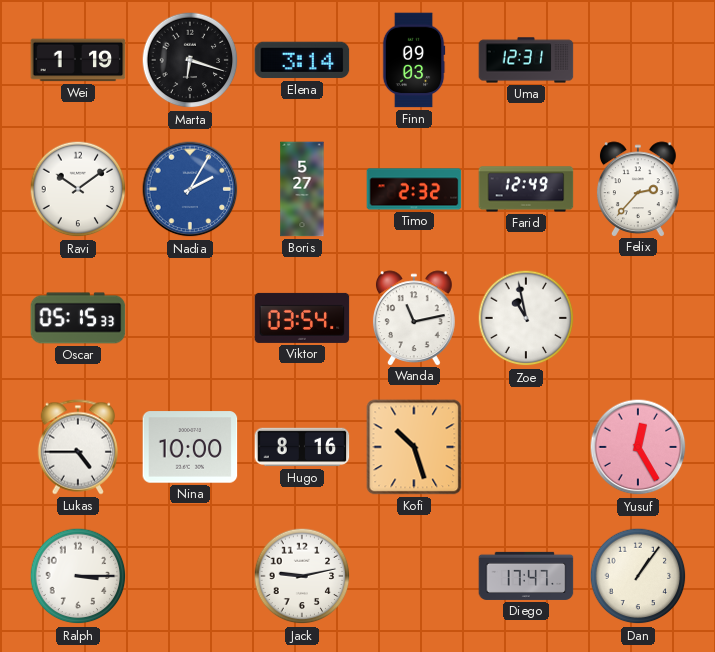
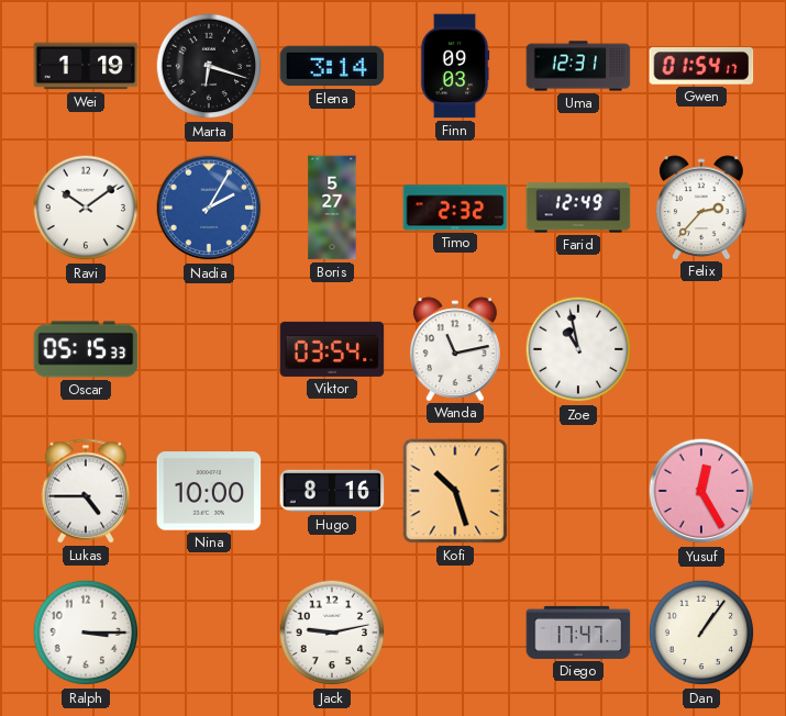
Gwen: none -> 01:54
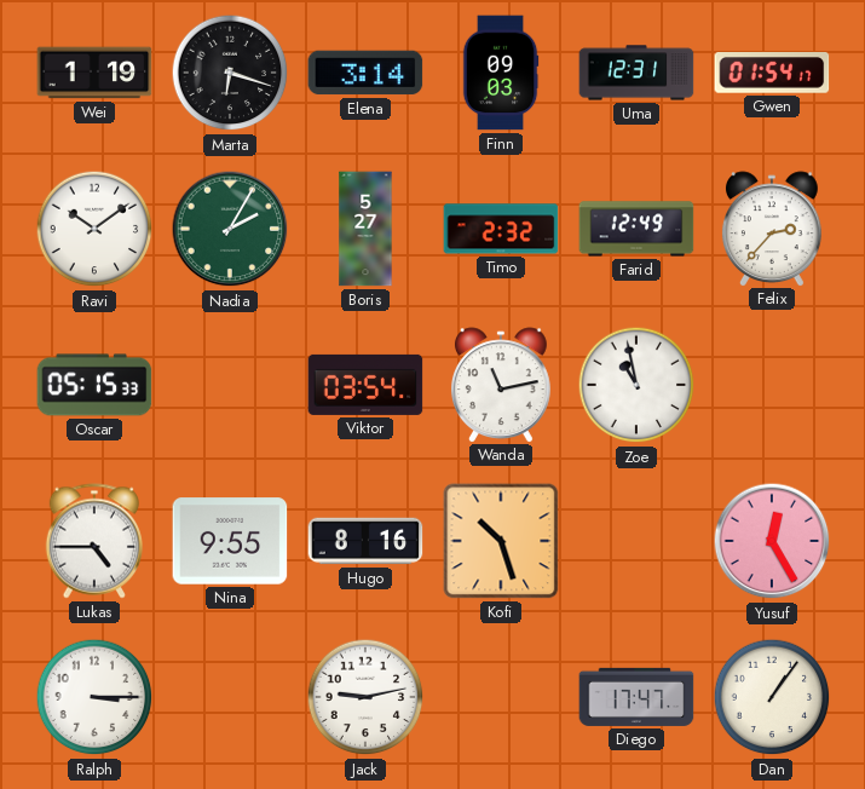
Nadia dial: blue -> green
Nina: 10:00 -> 9:55
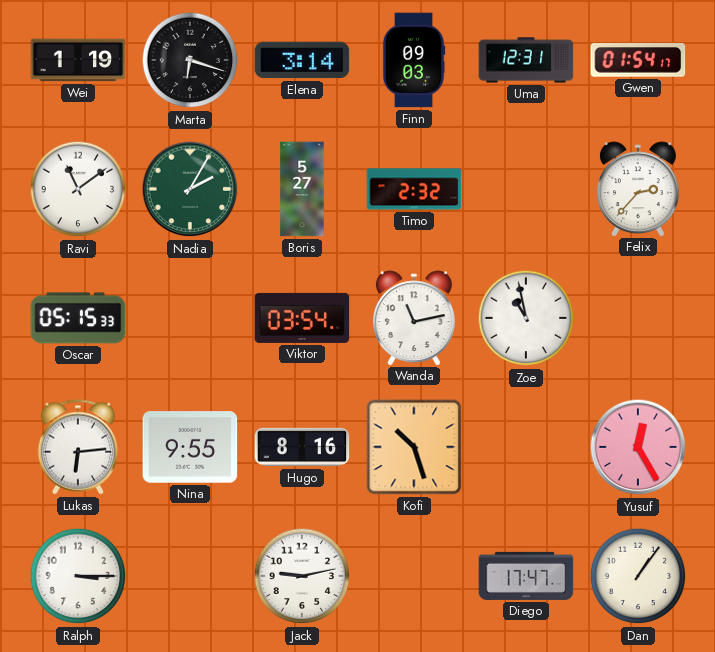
Ravi: 10:09 -> 11:09
Farid: 12:49 -> none
Lukas: 4:45 -> 6:14
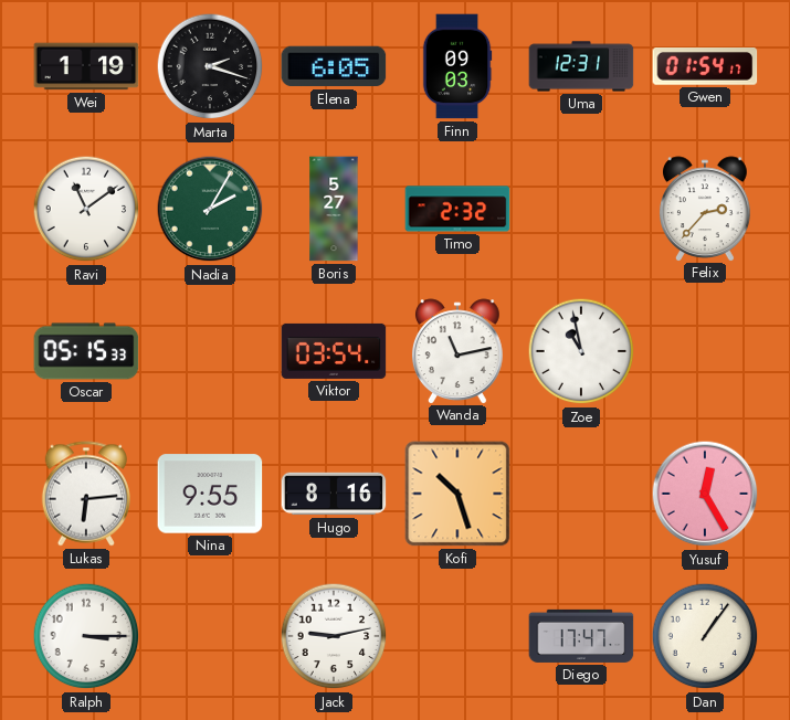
Marta: 6:18 -> 2:18
Elena: 3:14 -> 6:05
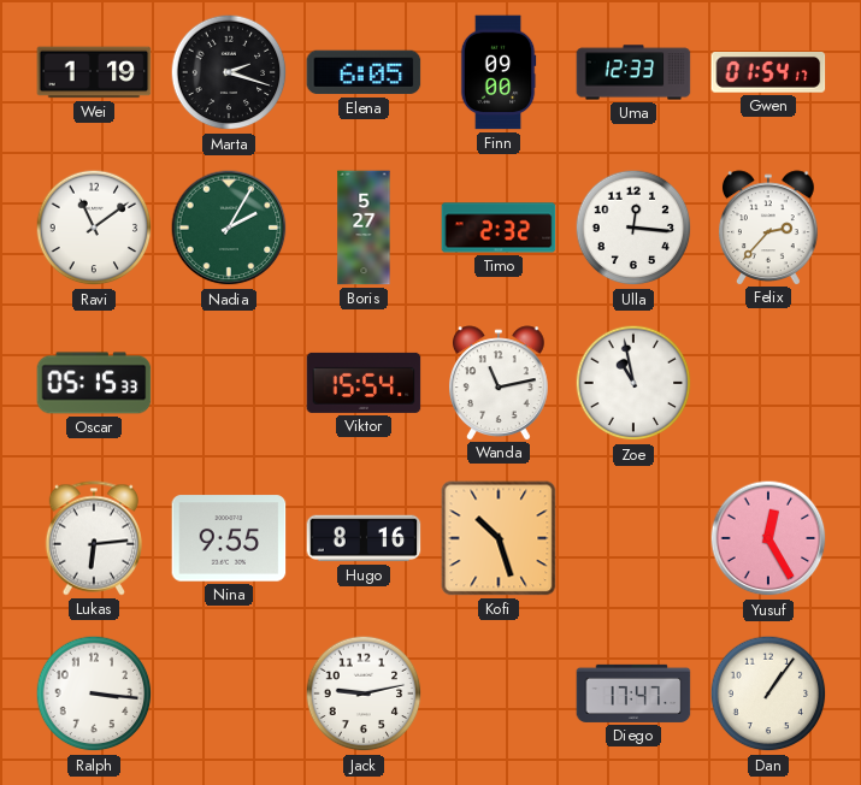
Finn: 09:03 -> 09:00
Uma: 12:31 -> 12:33
Ulla: none -> 12:16
Viktor: 03:54 -> 15:54
Ralph: 3:15 -> 3:16
